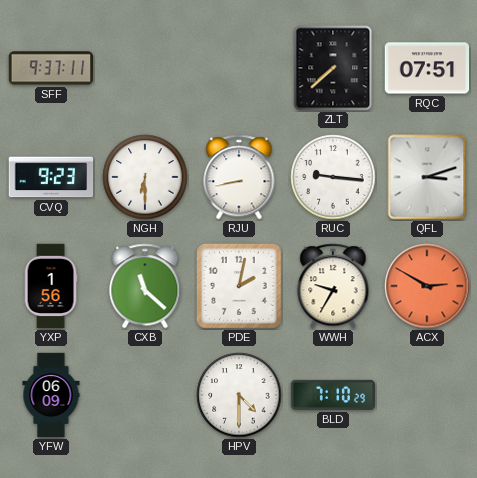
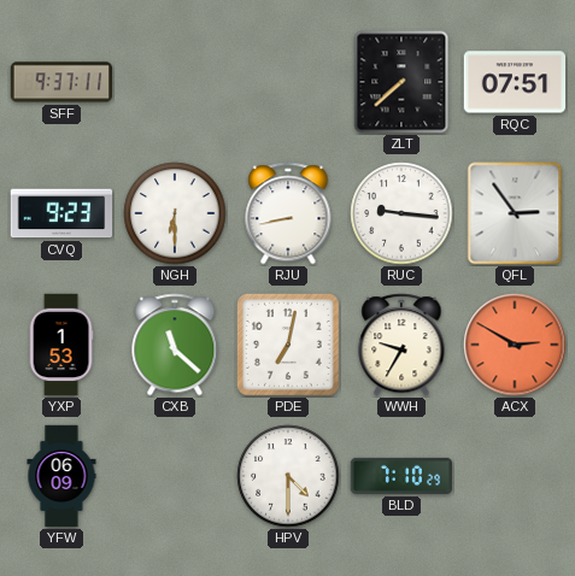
QFL: 3:12 -> 2:54
YXP: 1:56 -> 1:53
PDE: 2:02 -> 7:02
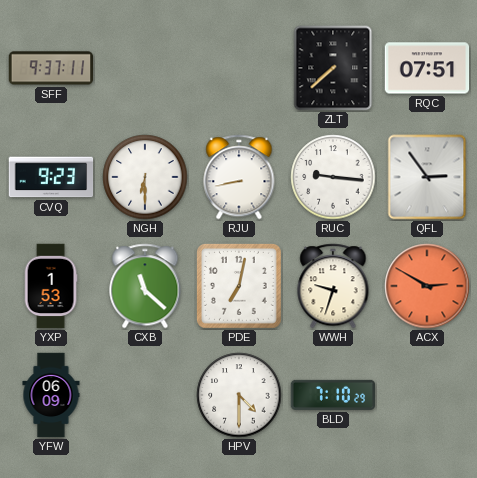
WWH: 9:35 -> 9:33
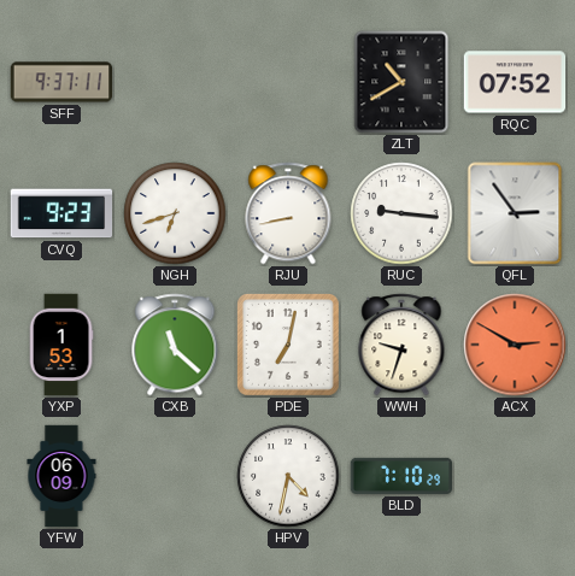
ZLT: 7:38 -> 10:40
RQC: 07:51 -> 07:52
NGH: 6:30 -> 6:42
HPV: 4:30 -> 4:32
